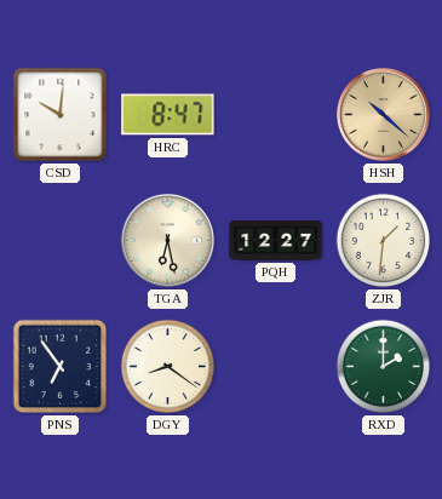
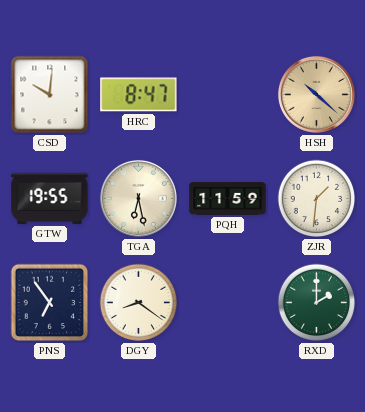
GTW: none -> 19:55
PQH: 12:27 -> 11:59
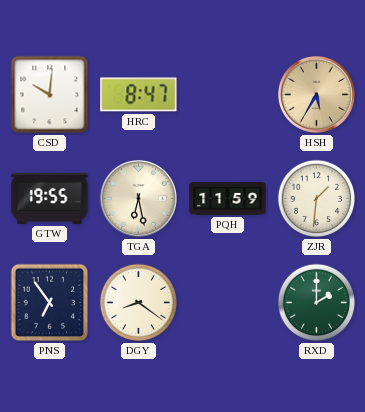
HSH: 10:22 -> 5:35
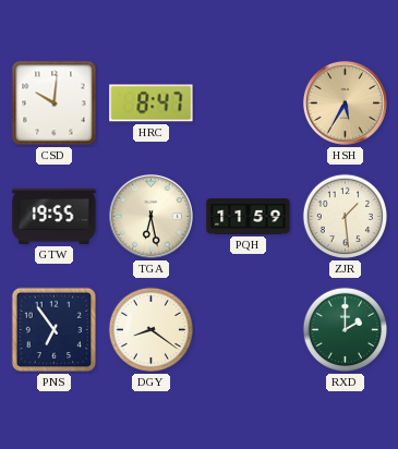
ZJR: 1:31 -> 1:29
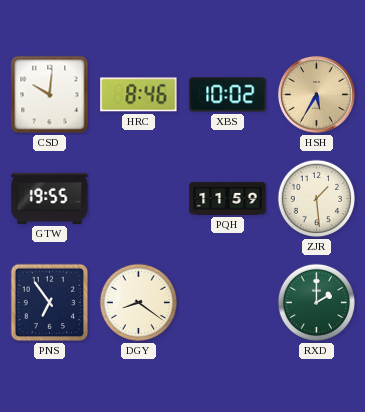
HRC: 8:47 -> 8:46
XBS: none -> 10:02
TGA: 6:28 -> none
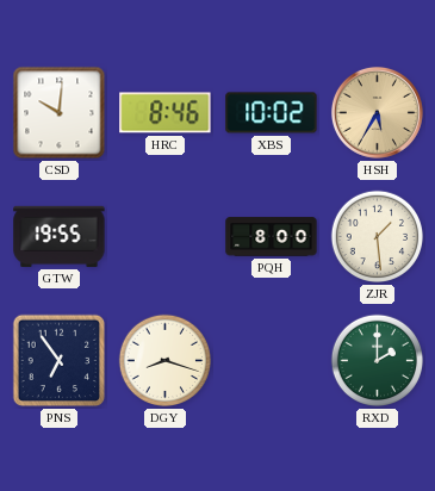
PQH: 11:59 -> 8:00
DGY: 8:21 -> 8:18
